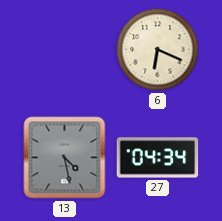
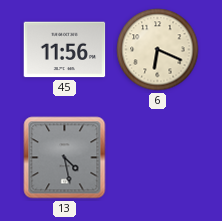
45: none -> 11:56
27: 04:34 -> none
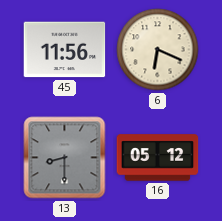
13: 4:28 -> 8:30
16: none -> 05:12
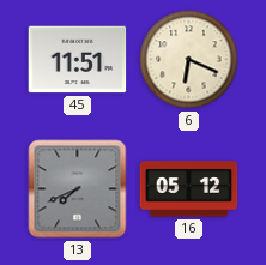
45: 11:56 -> 11:51
13: 8:30 -> 7:41
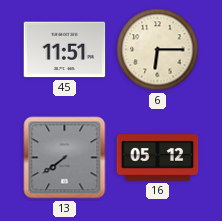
6: 6:19 -> 6:15
13: 7:41 -> 7:39
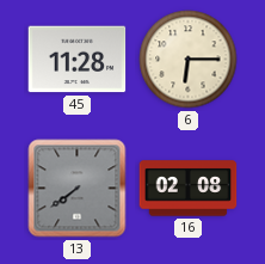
45: 11:51 -> 11:28
16: 05:12 -> 02:08
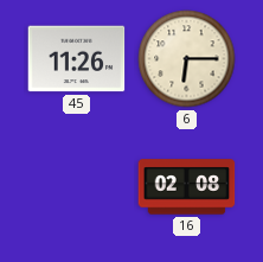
45: 11:28 -> 11:26
13: 7:39 -> none
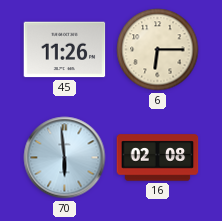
70: none -> 5:59
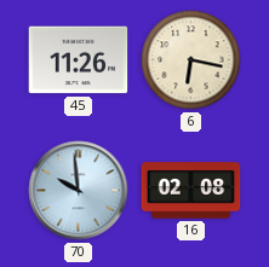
6: 6:15 -> 6:17
70: 5:59 -> 9:59
